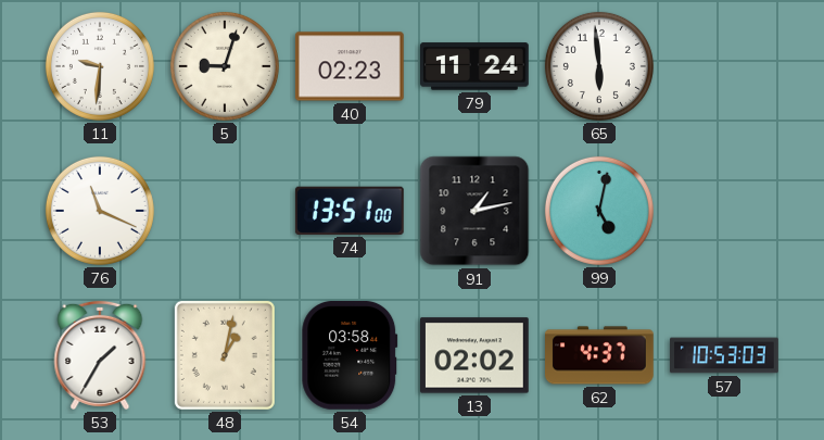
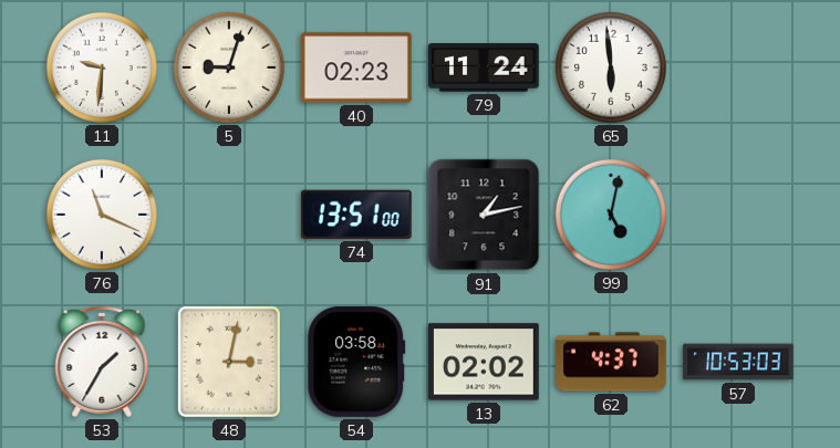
48: 1:02 -> 3:02
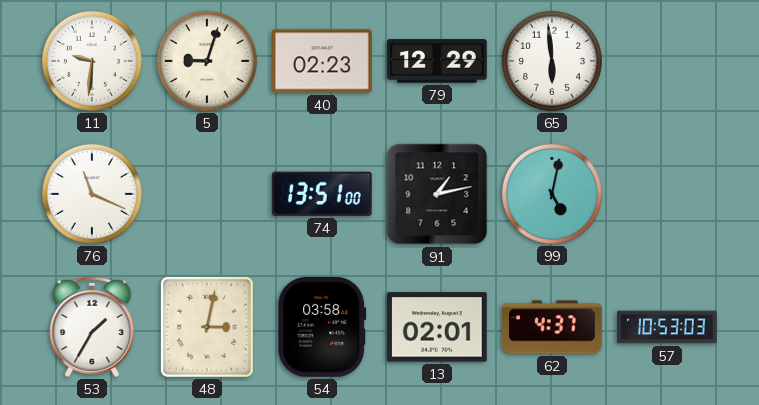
79: 11:24 -> 12:29
13: 02:02 -> 02:01
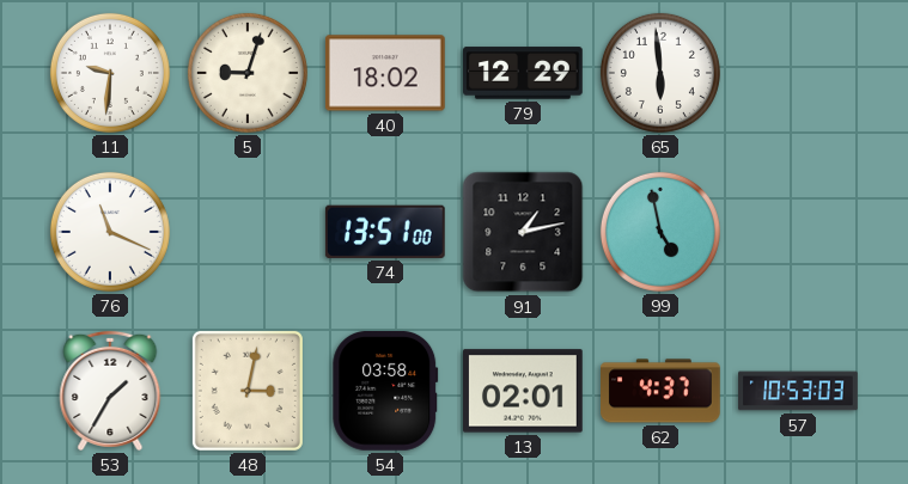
40: 02:23 -> 18:02
99: 5:02 -> 4:58
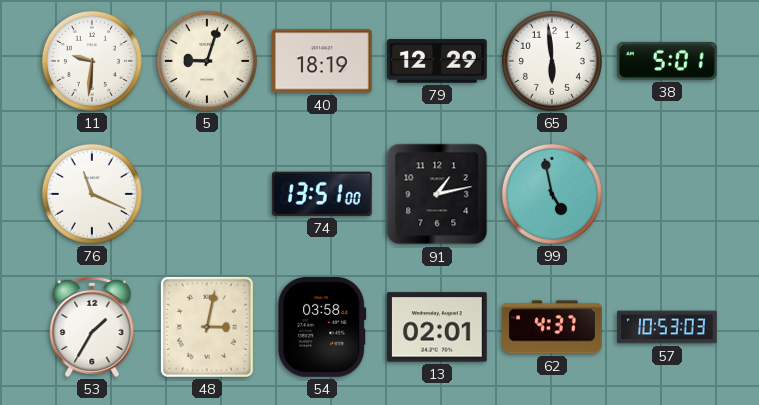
40: 18:02 -> 18:19
38: none -> 5:01
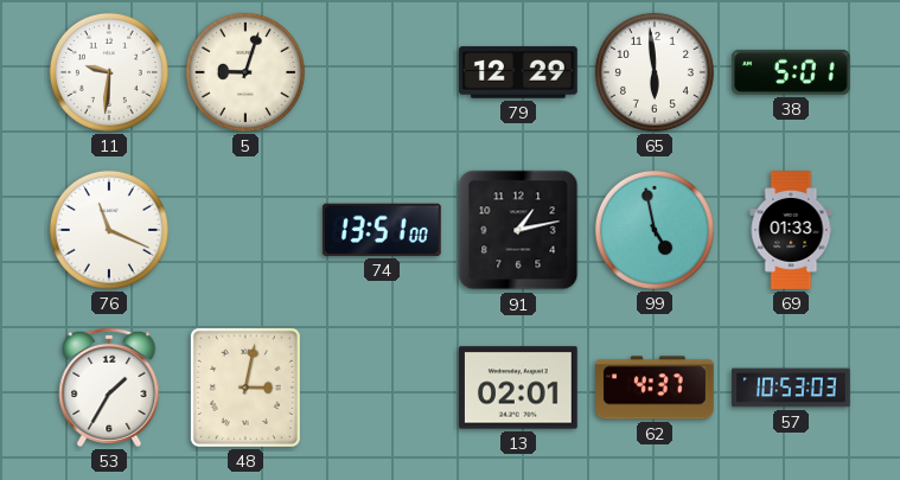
40: 18:19 -> none
69: none -> 01:33
54: 03:58 -> none
